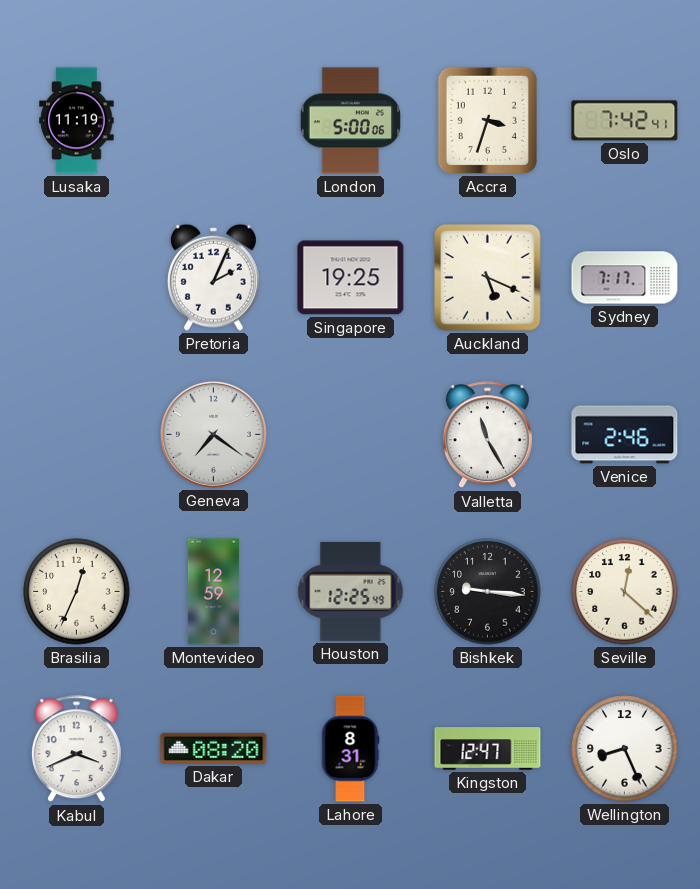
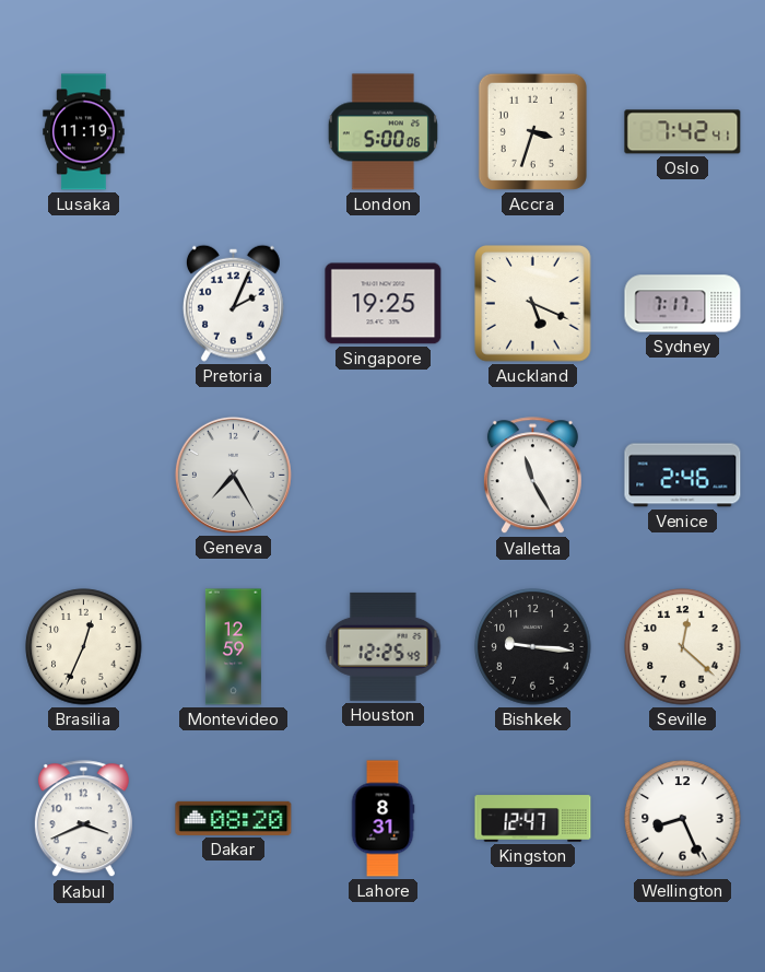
Geneva: 7:21 -> 7:25
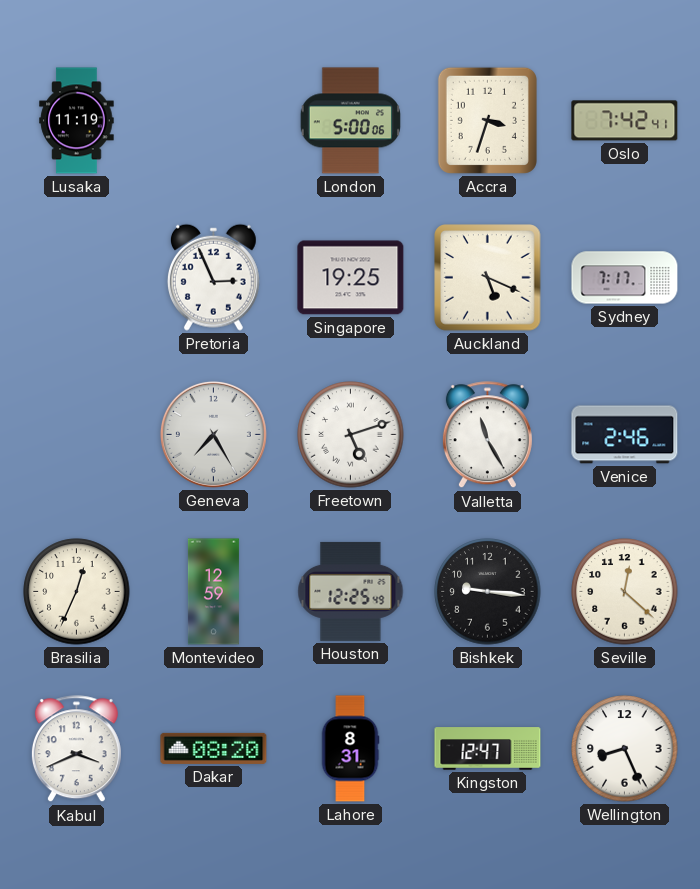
Pretoria: 2:04 -> 2:56
Freetown: none -> 5:12
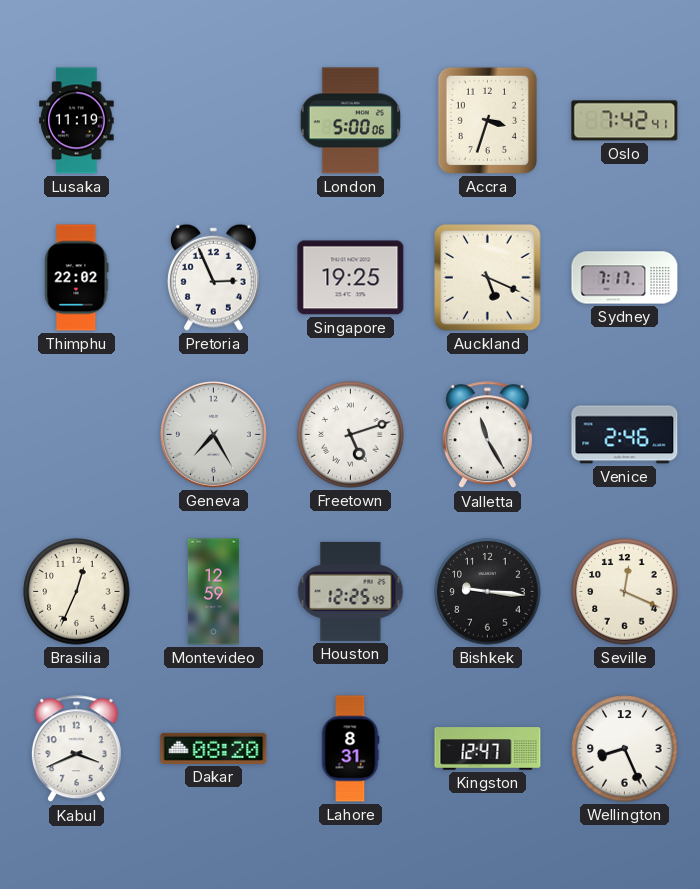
Thimphu: none -> 22:02
Seville: 12:22 -> 12:19
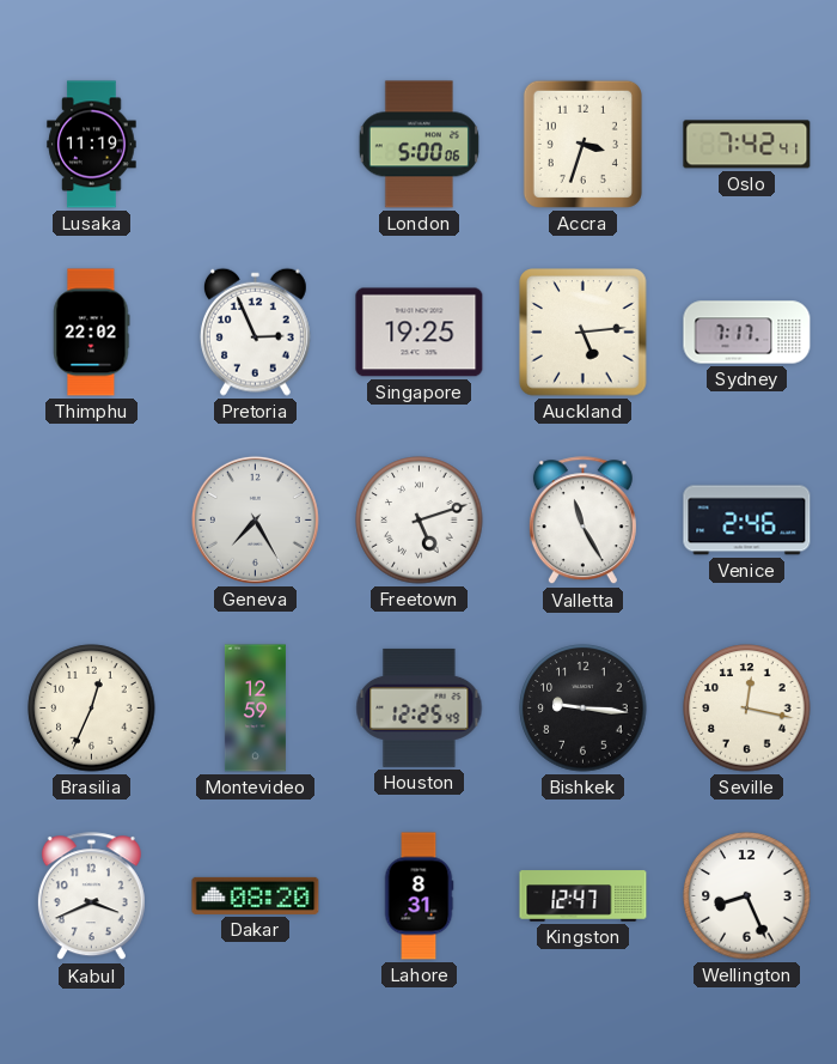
Auckland: 5:19 -> 5:14
Seville: 12:19 -> 12:17
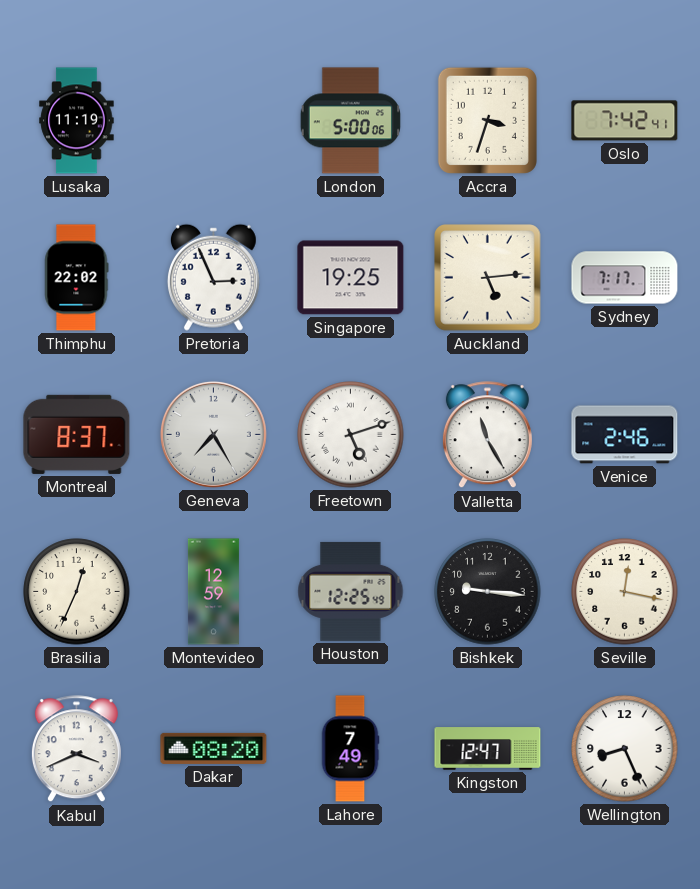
Montreal: none -> 8:37
Lahore: 8:31 -> 7:49
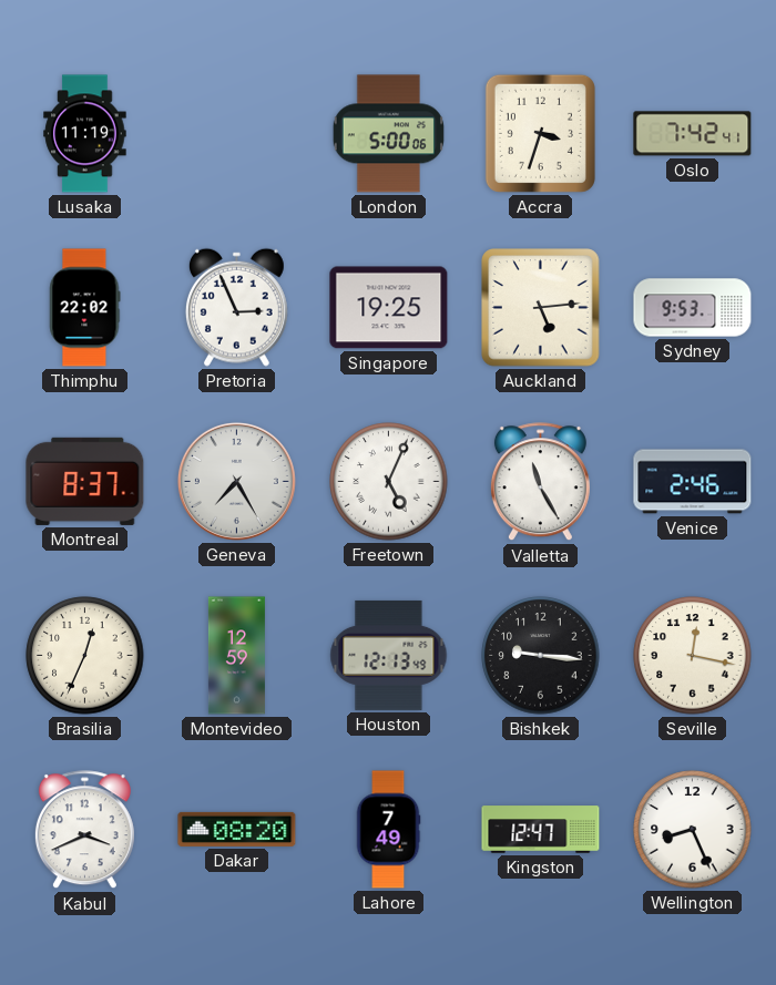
Sydney: 7:17 -> 9:53
Freetown: 5:12 -> 5:04
Houston: 12:25 -> 12:13
